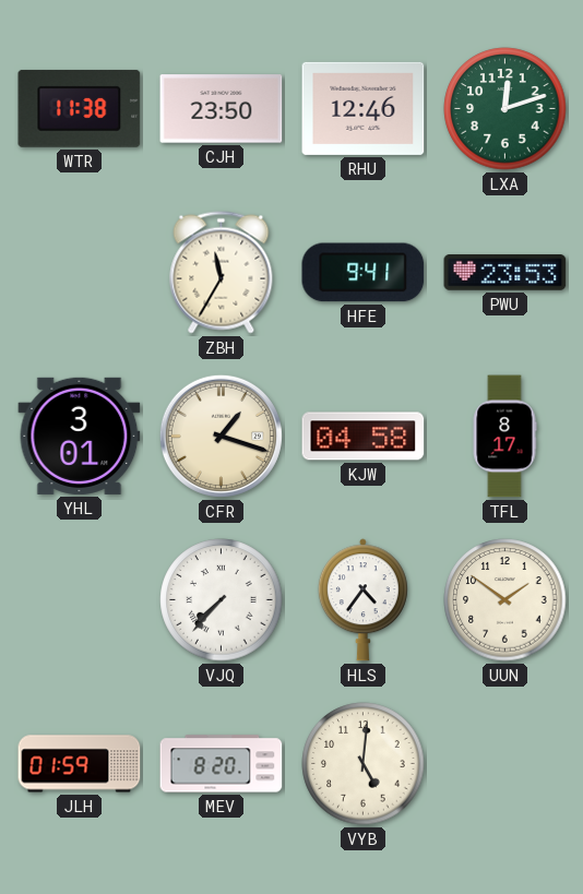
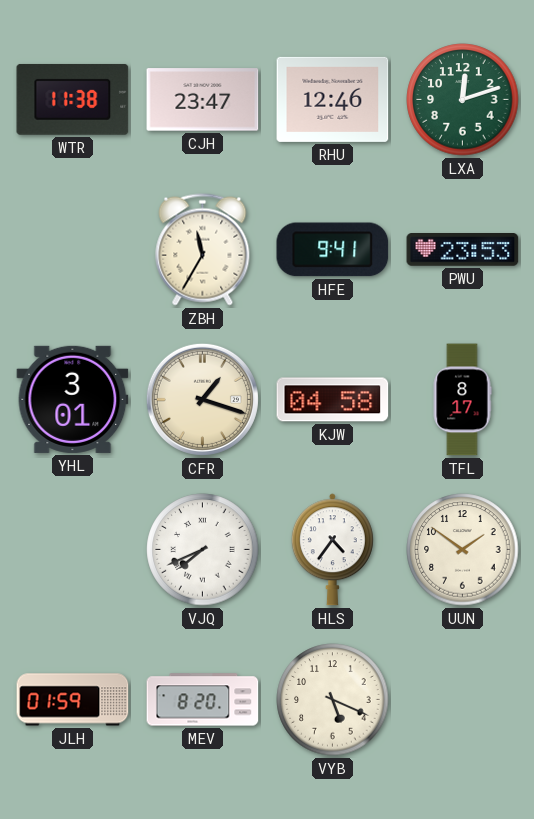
CJH: 23:50 -> 23:47
VJQ: 7:37 -> 7:41
VYB: 5:01 -> 5:19
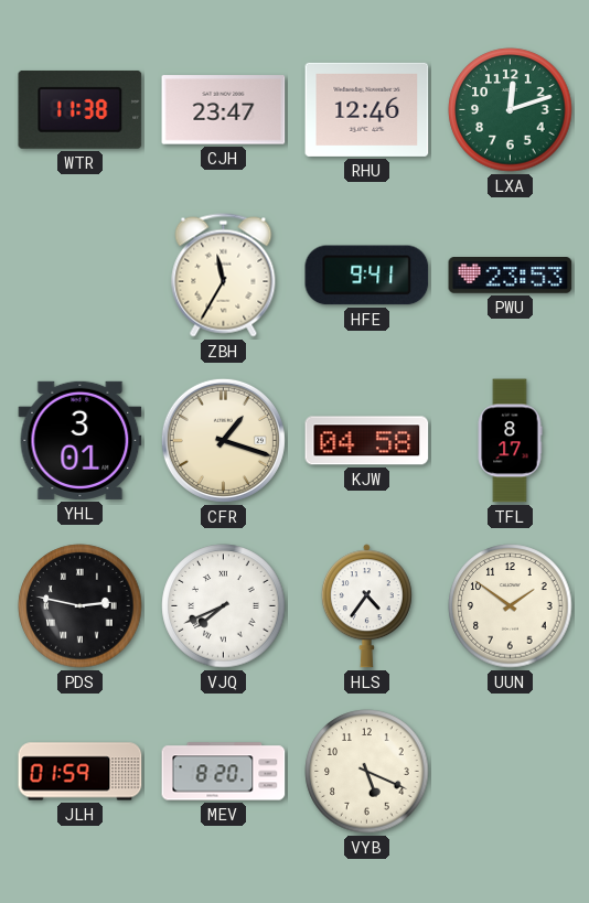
PDS: none -> 2:47
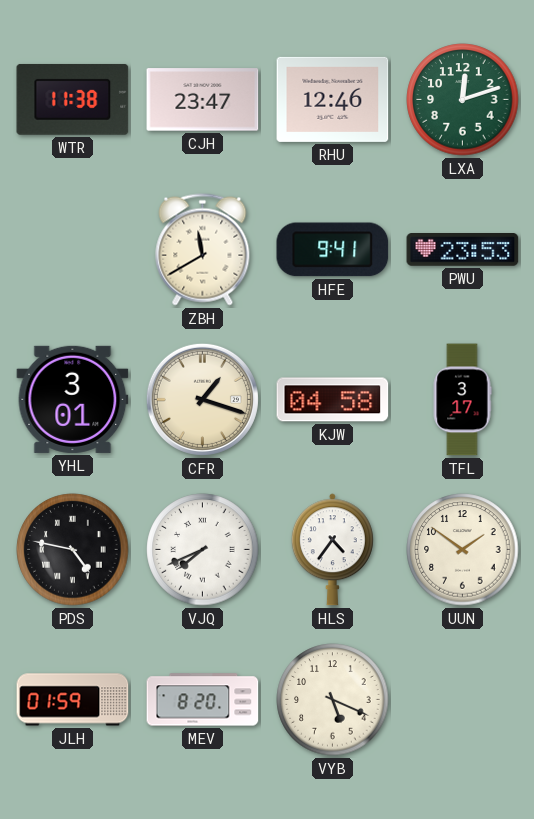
ZBH: 11:35 -> 11:40
TFL: 8:17 -> 3:17
PDS: 2:47 -> 4:47
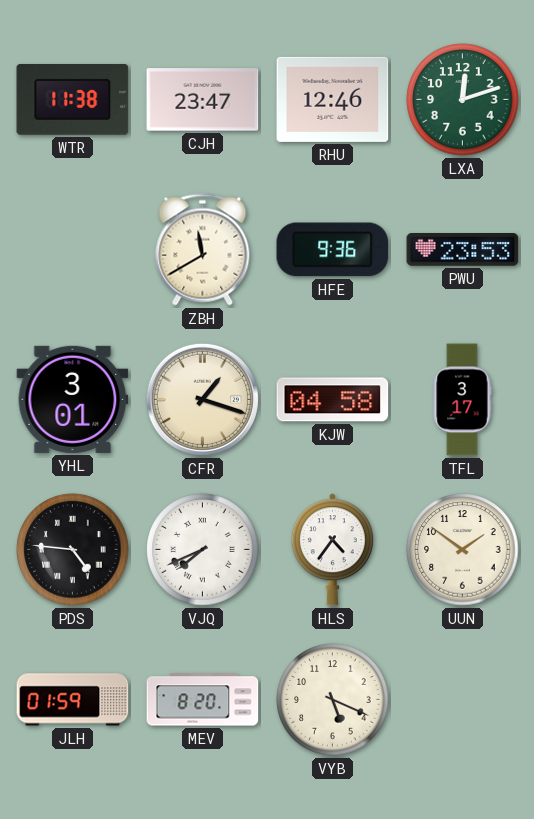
HFE: 9:41 -> 9:36
PDS: 4:47 -> 4:46
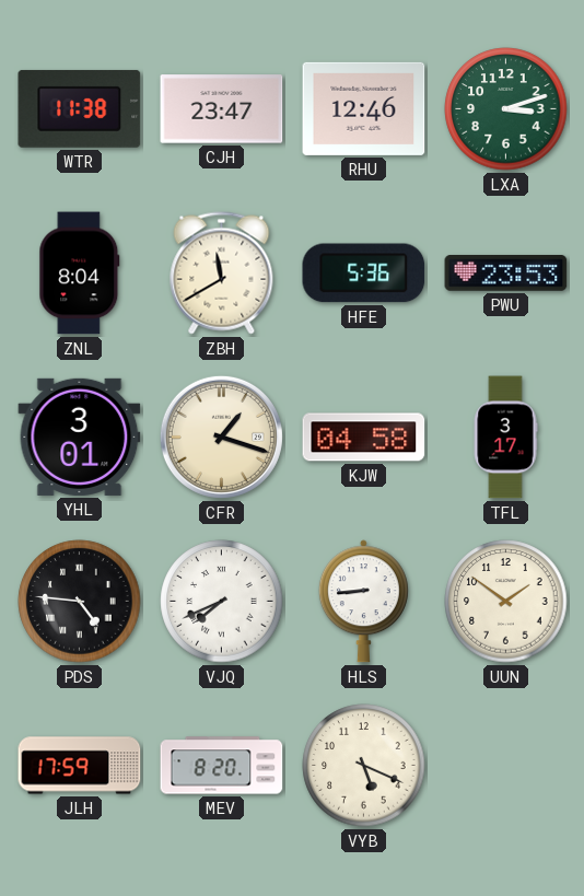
LXA: 12:12 -> 3:12
ZNL: none -> 8:04
HFE: 9:36 -> 5:36
HLS: 4:36 -> 8:44
JLH: 01:59 -> 17:59
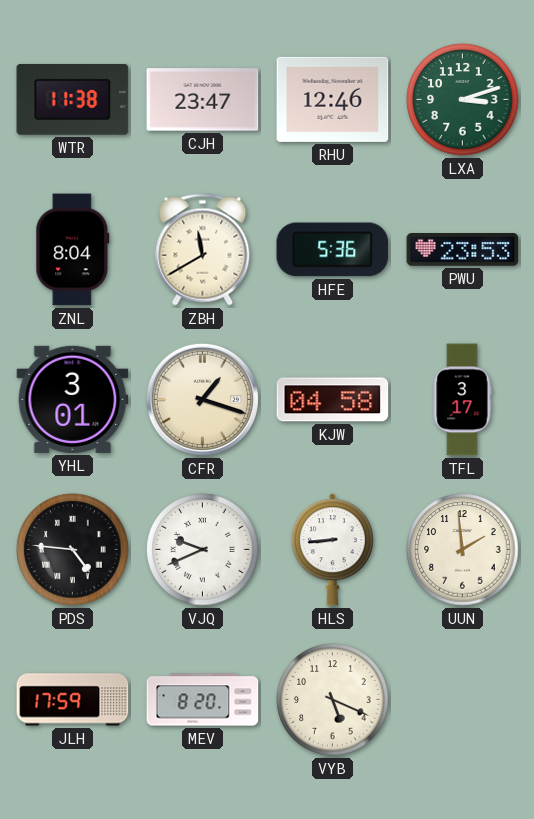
VJQ: 7:41 -> 9:41
UUN: 1:51 -> 1:59
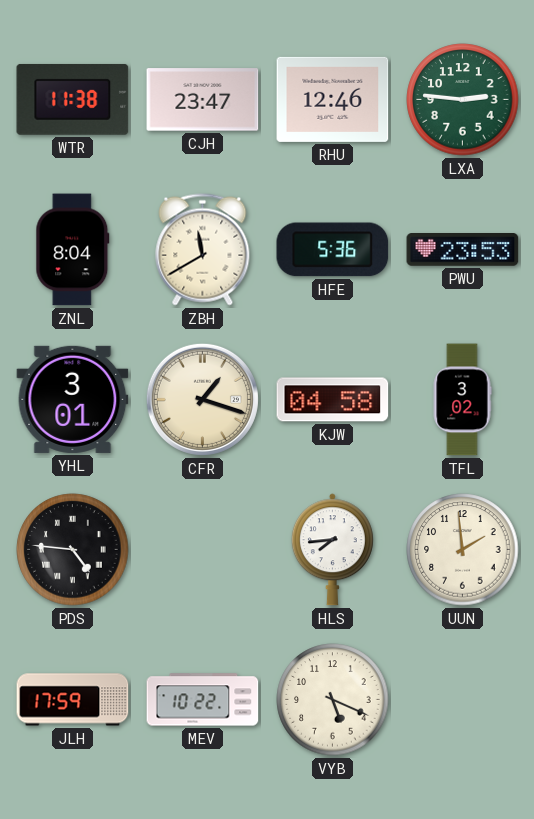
LXA: 3:12 -> 2:46
TFL: 3:17 -> 3:02
VJQ: 9:41 -> none
HLS: 8:44 -> 7:44
MEV: 8:20 -> 10:22
